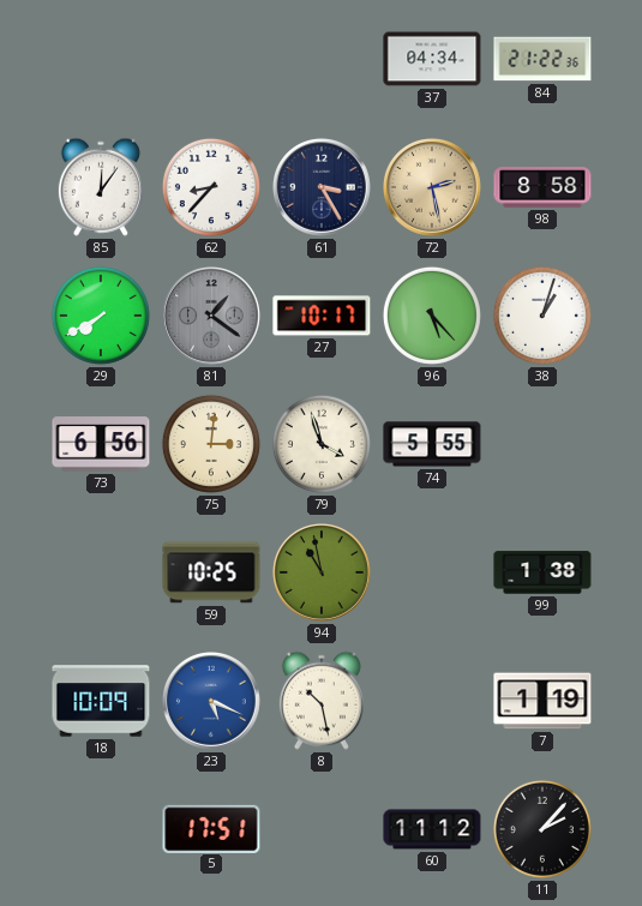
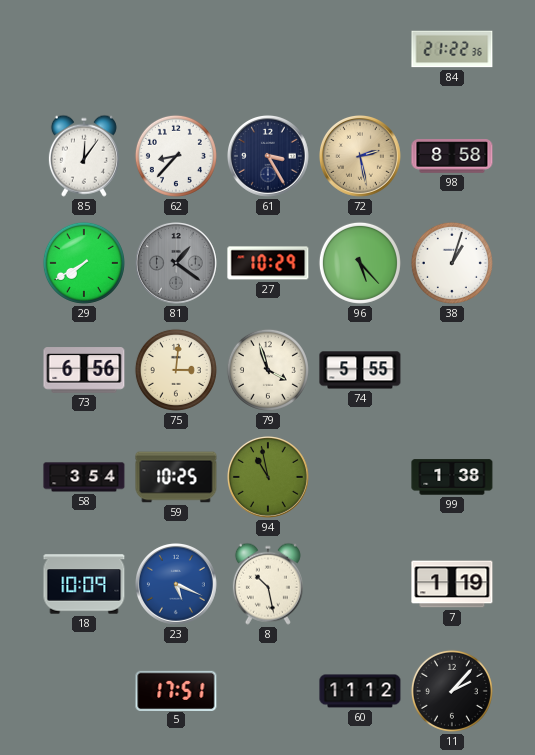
37: 04:34 -> none
27: 10:17 -> 10:29
58: none -> 3:54
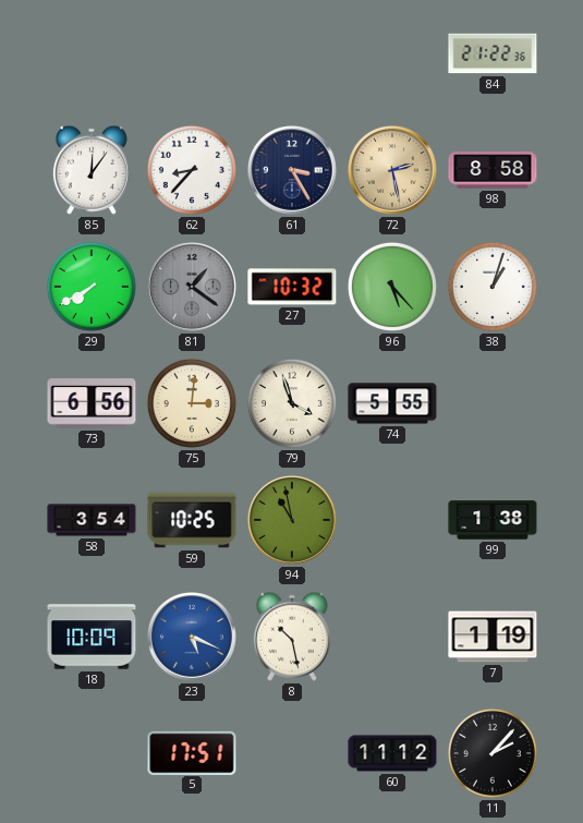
27: 10:29 -> 10:32
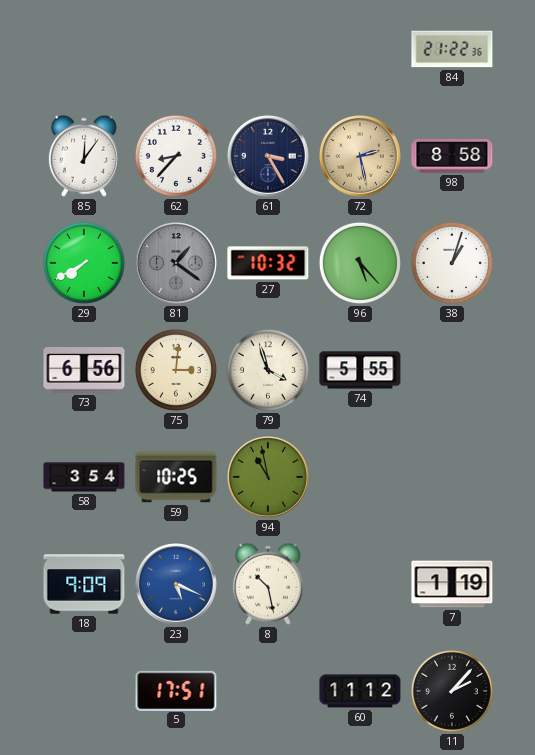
99: 1:38 -> none
18: 10:09 -> 9:09
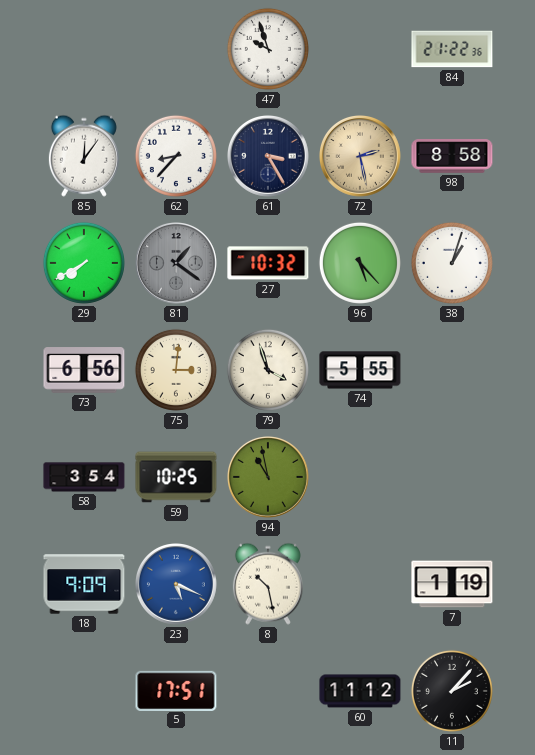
47: none -> 9:57
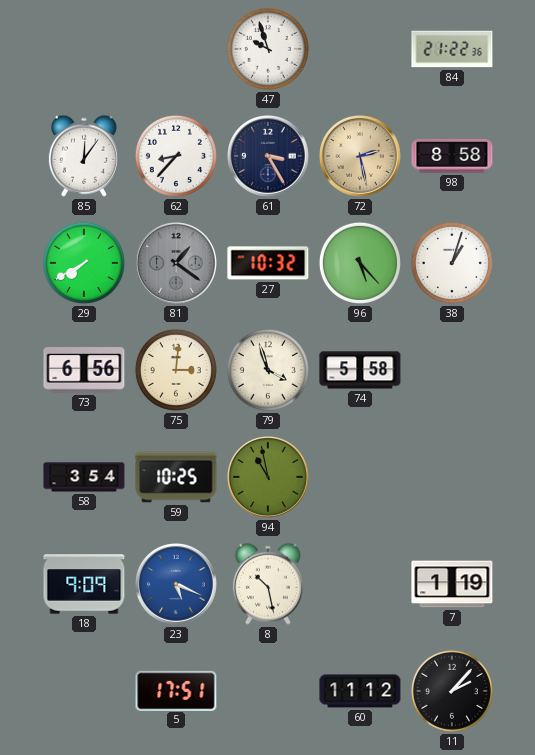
74: 5:55 -> 5:58
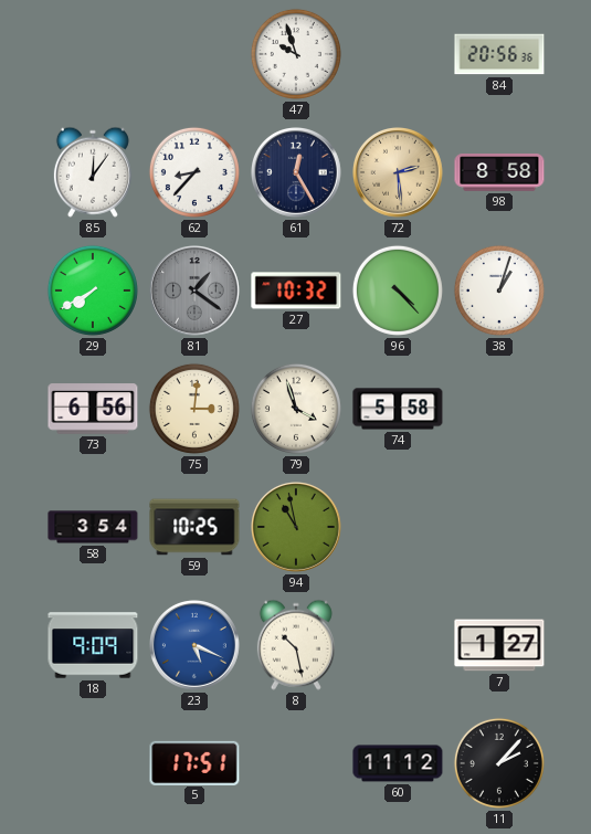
84: 21:22 -> 20:56
61: 3:25 -> 12:25
72: 2:28 -> 2:29
96: 5:23 -> 4:23
7: 1:19 -> 1:27
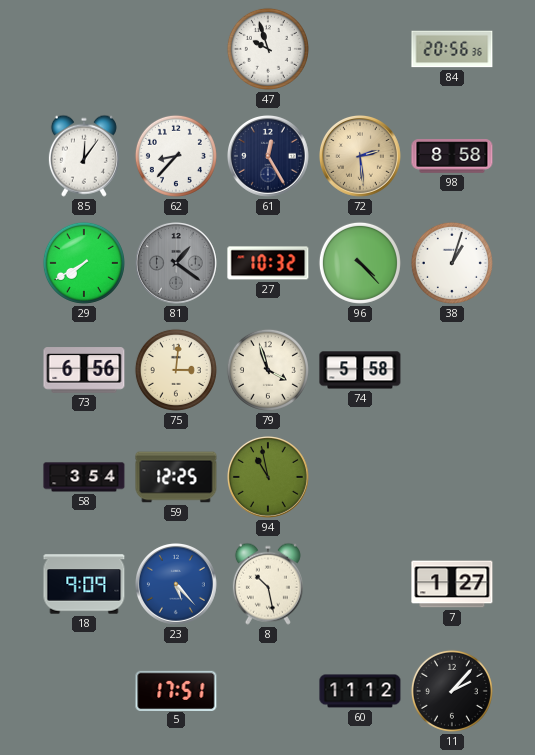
59: 10:25 -> 12:25
23: 5:19 -> 5:23
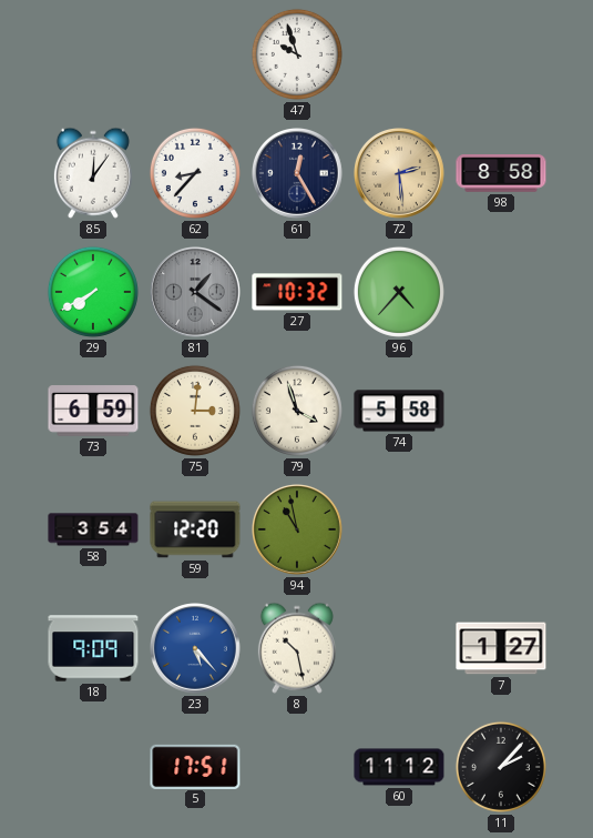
84: 20:56 -> none
96: 4:23 -> 4:37
38: 1:03 -> none
73: 6:56 -> 6:59
59: 12:25 -> 12:20
